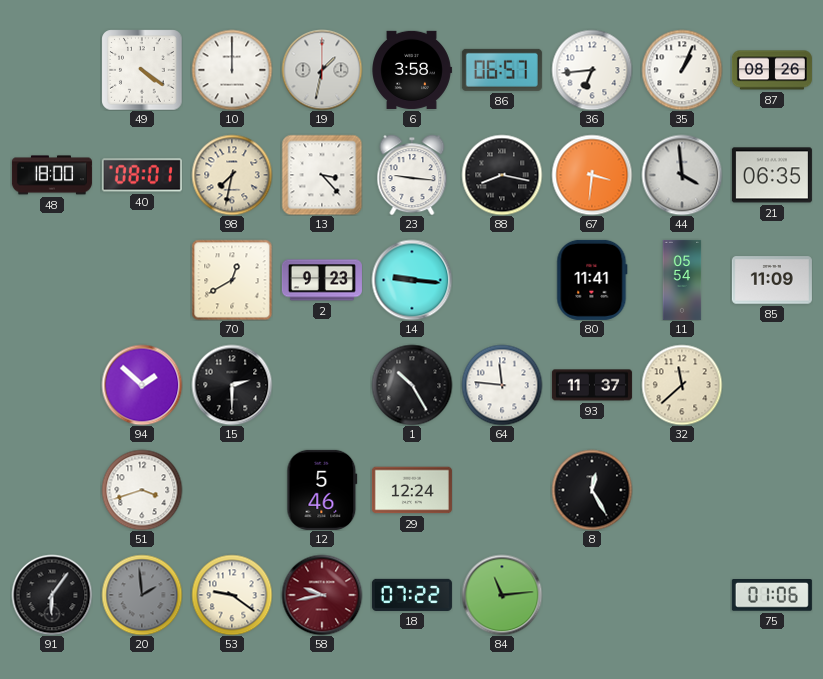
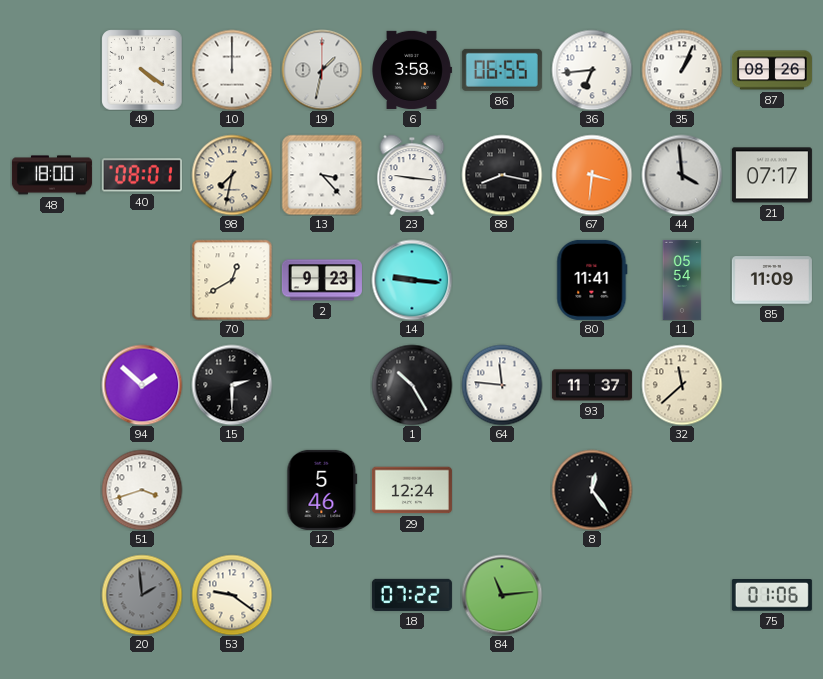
86: 06:57 -> 06:55
21: 06:35 -> 07:17
8: 12:25 -> 12:24
91: 6:06 -> none
58: 9:43 -> none
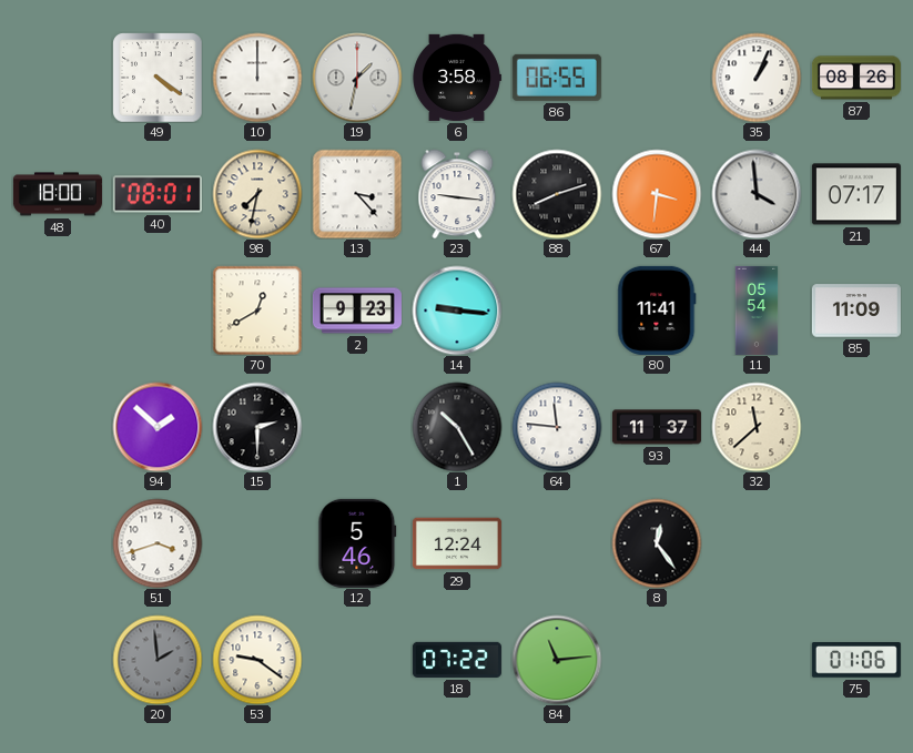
36: 6:44 -> none
88: 8:17 -> 8:12
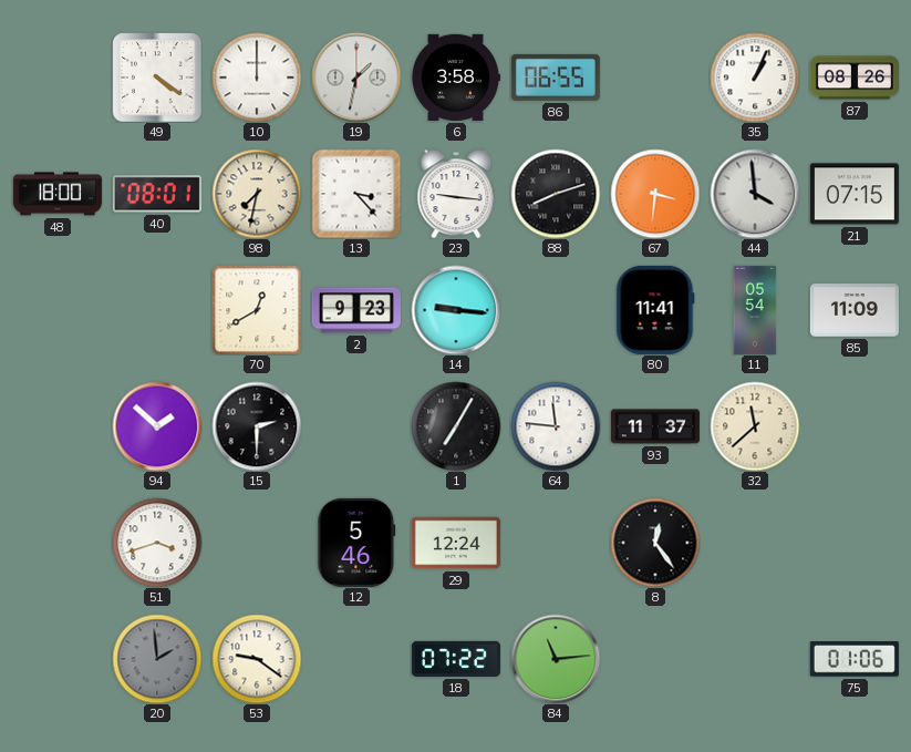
21: 07:17 -> 07:15
1: 10:25 -> 7:05
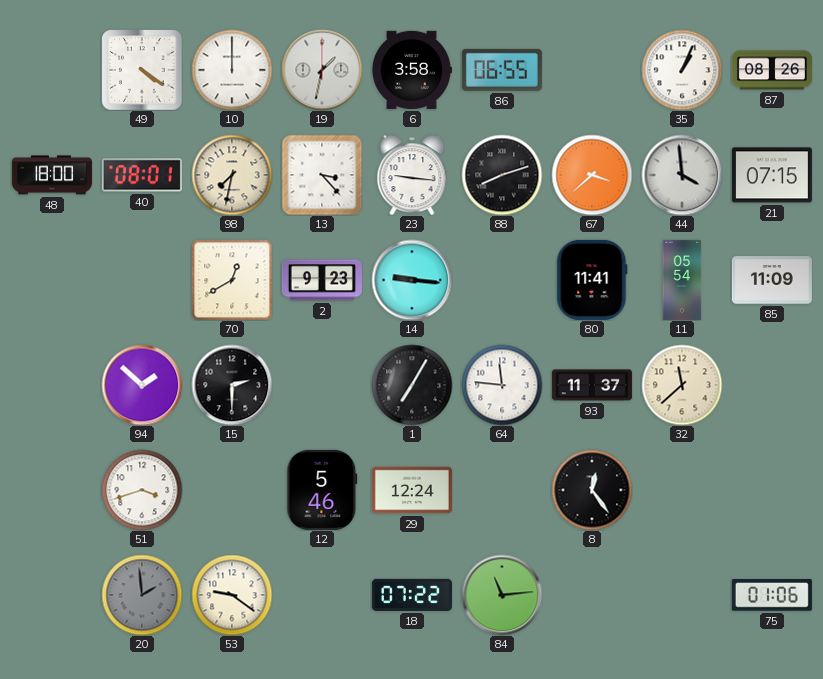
67: 3:31 -> 3:38
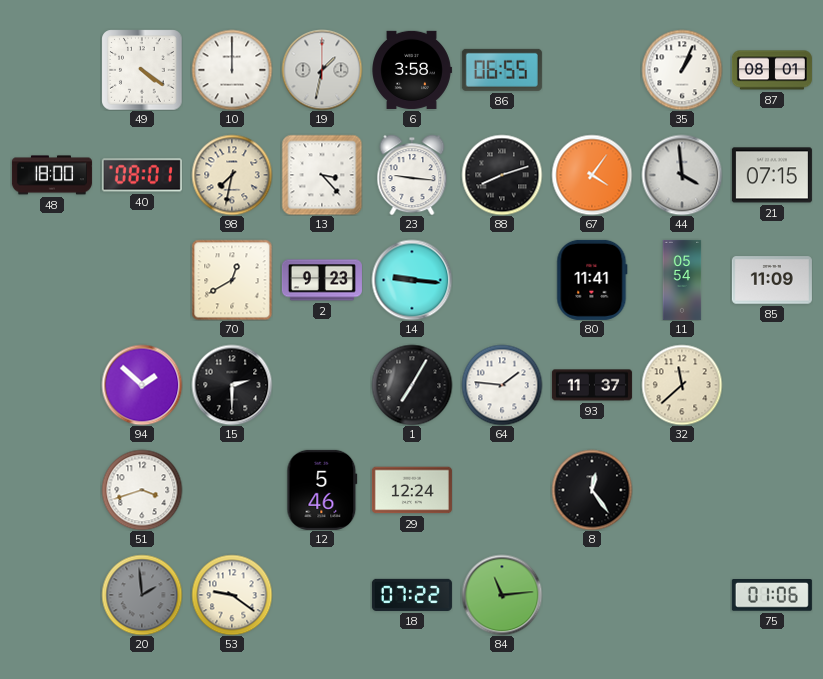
87: 08:26 -> 08:01
67: 3:38 -> 4:06
64: 11:46 -> 1:46
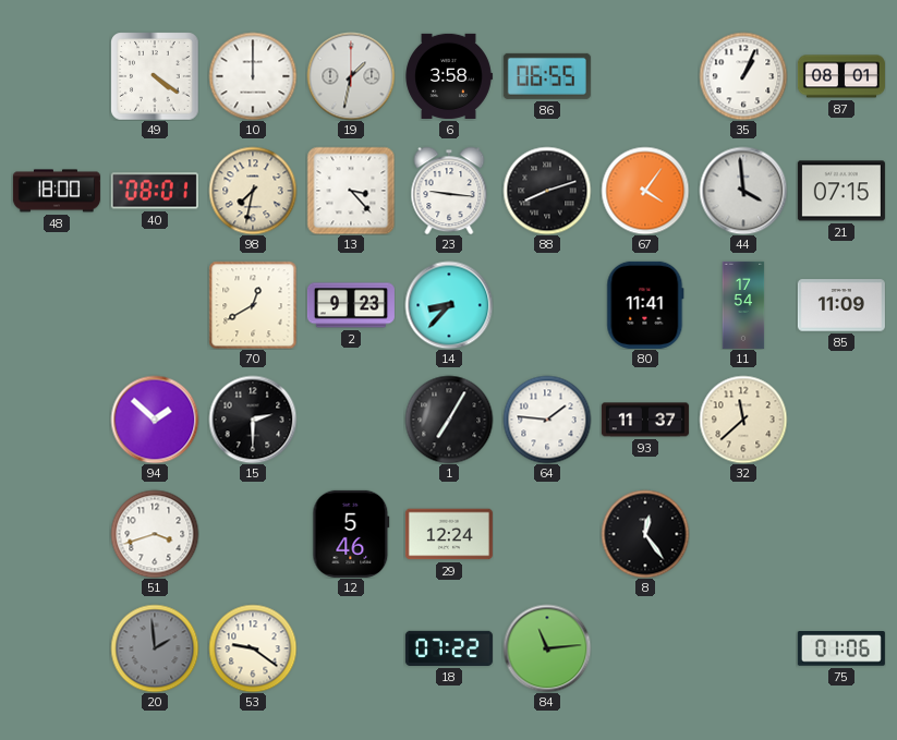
14: 9:16 -> 8:37
11: 05:54 -> 17:54
